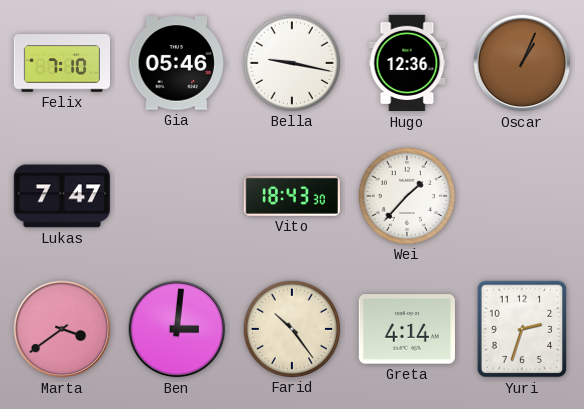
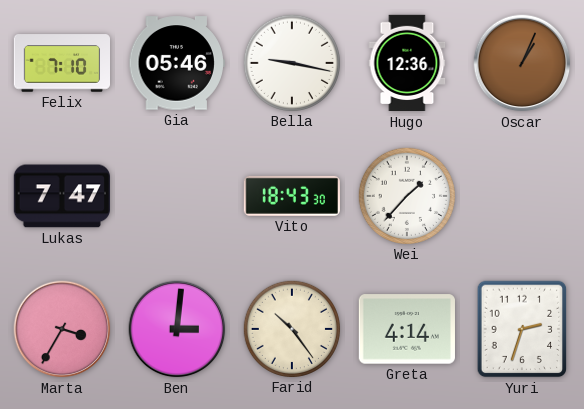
Marta: 3:39 -> 3:35
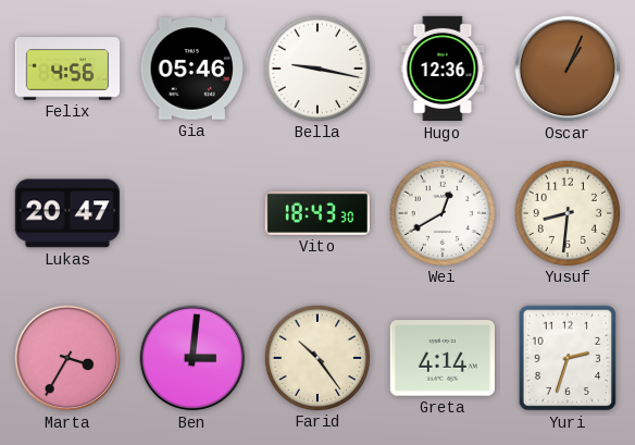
Felix: 7:10 -> 4:56
Lukas: 7:47 -> 20:47
Wei: 1:37 -> 12:40
Yusuf: none -> 8:31
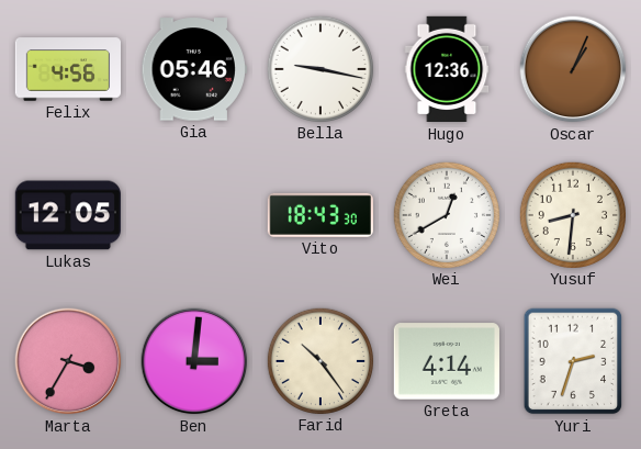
Lukas: 20:47 -> 12:05
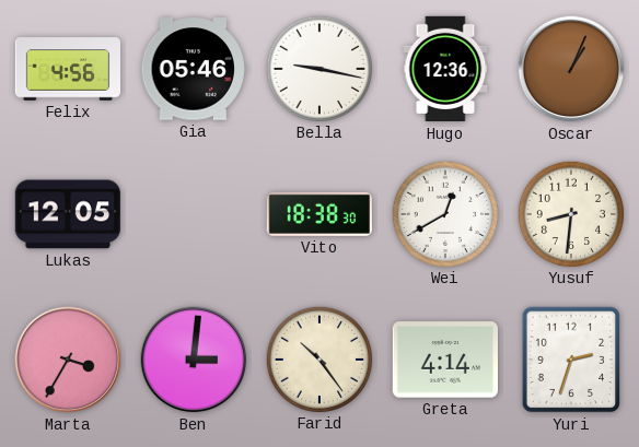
Vito: 18:43 -> 18:38
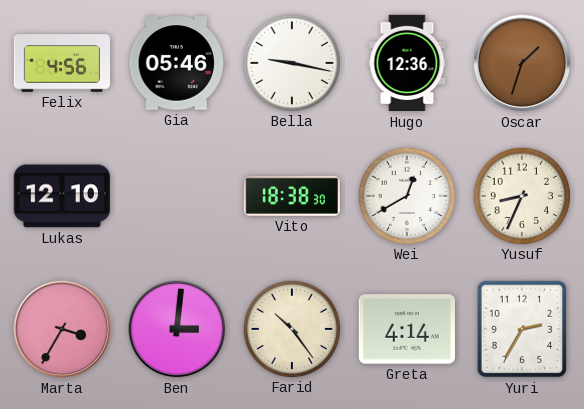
Oscar: 1:04 -> 1:33
Lukas: 12:05 -> 12:10
Yusuf: 8:31 -> 8:34
Yuri: 2:33 -> 2:35
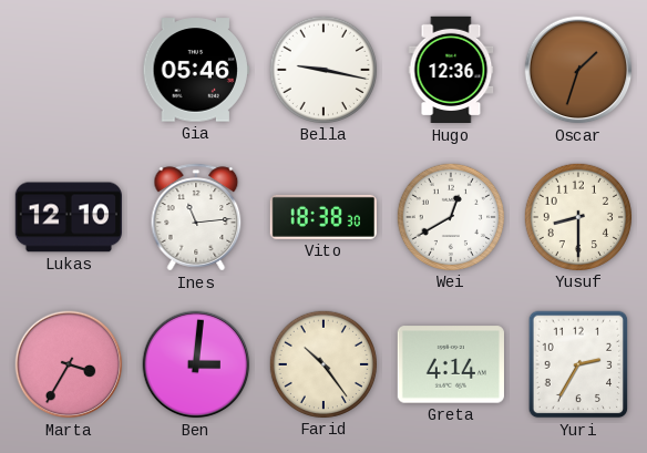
Felix: 4:56 -> none
Ines: none -> 11:14
Yusuf: 8:34 -> 8:30
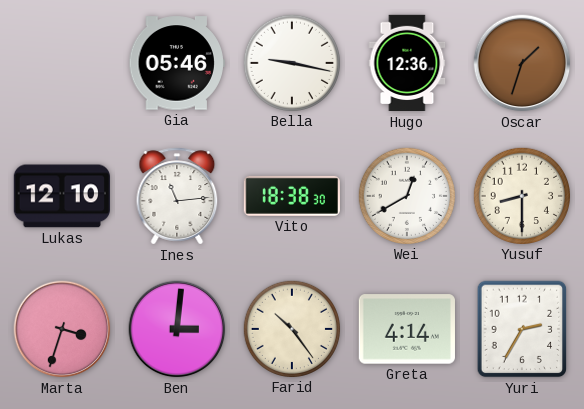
Marta: 3:35 -> 3:33
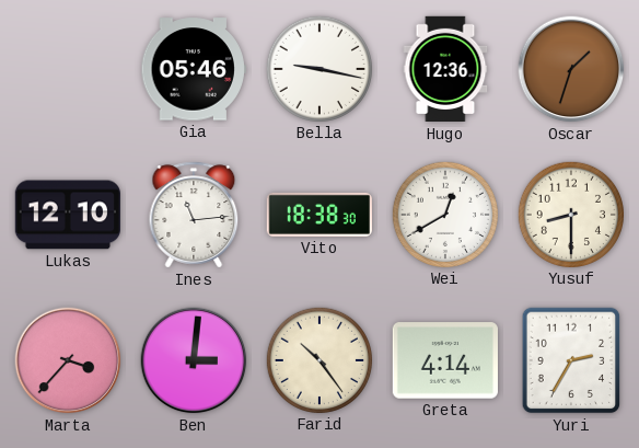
Marta: 3:33 -> 3:37
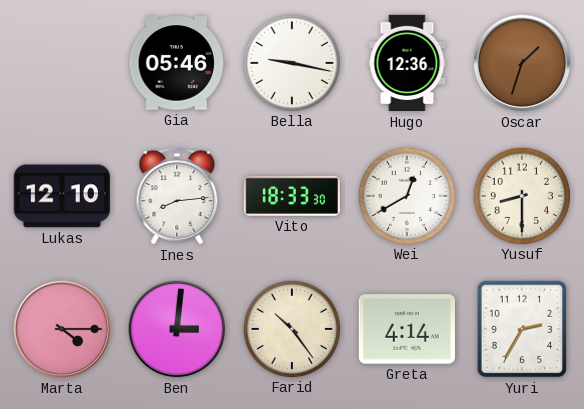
Ines: 11:14 -> 8:14
Vito: 18:38 -> 18:33
Marta: 3:37 -> 4:15
